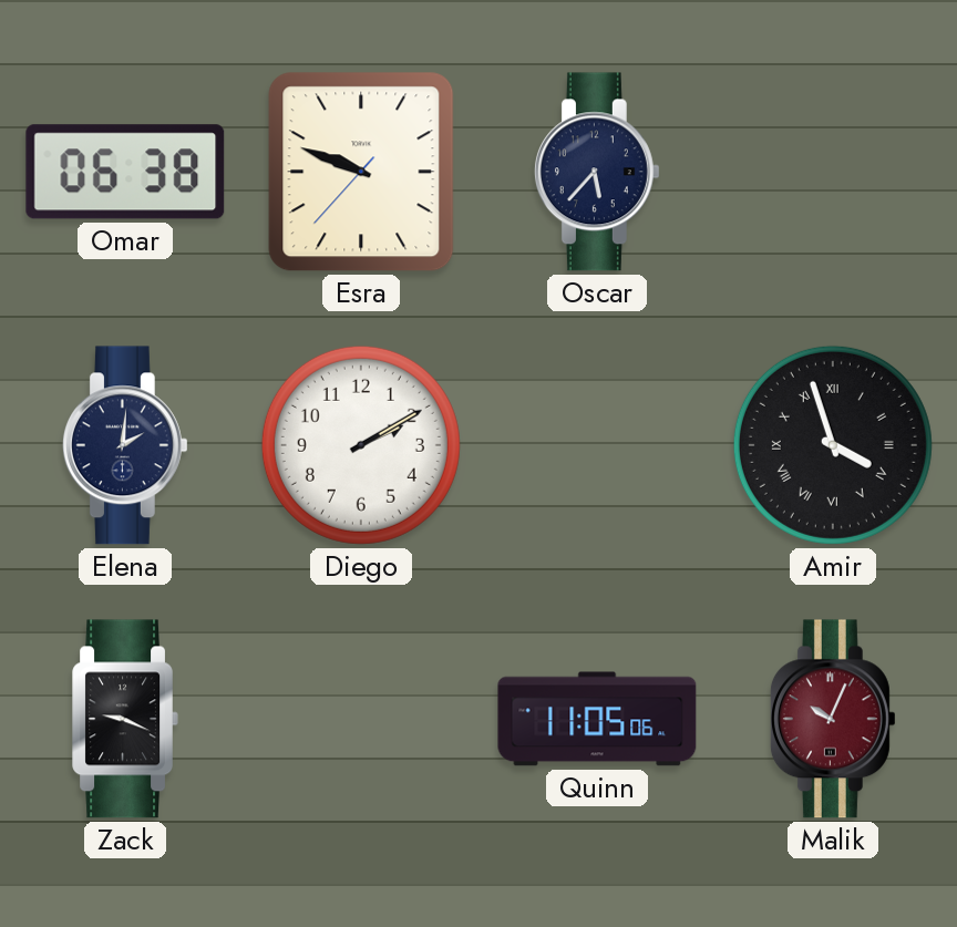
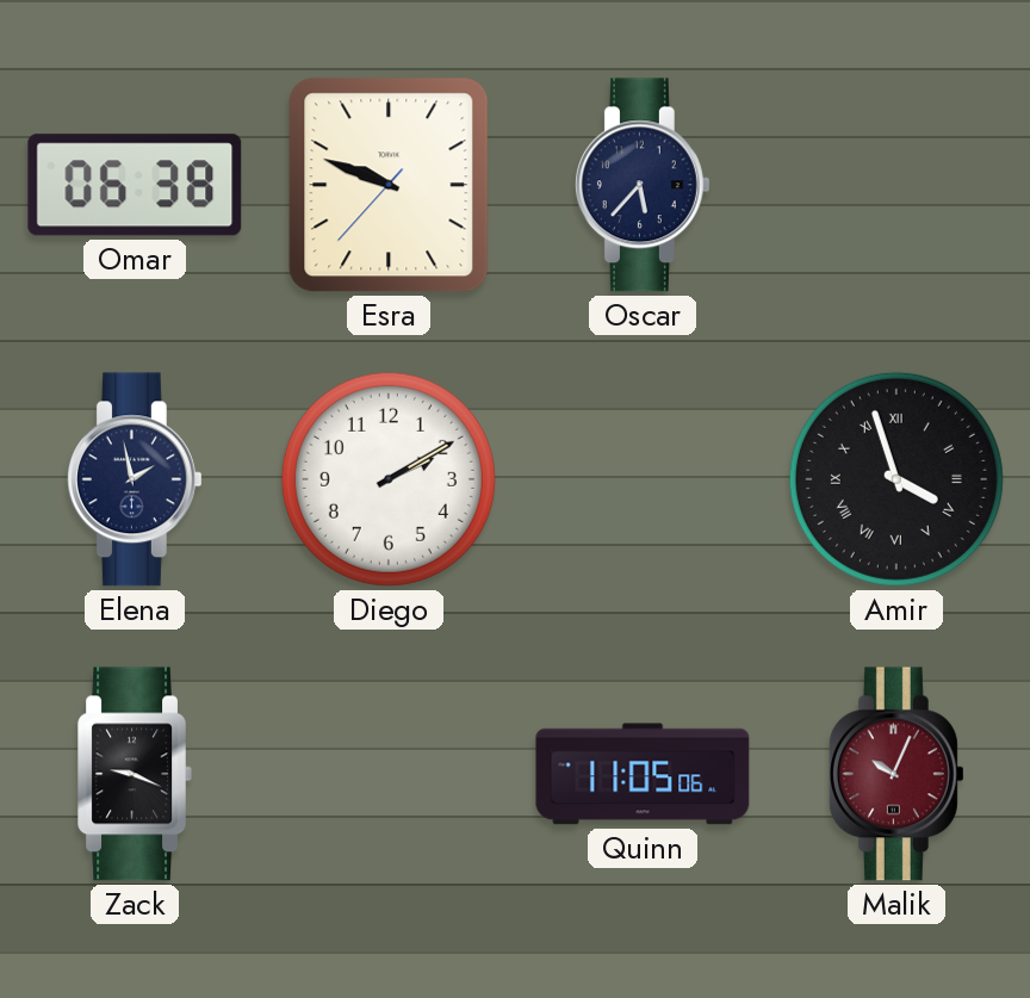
Elena: 2:01 -> 1:58
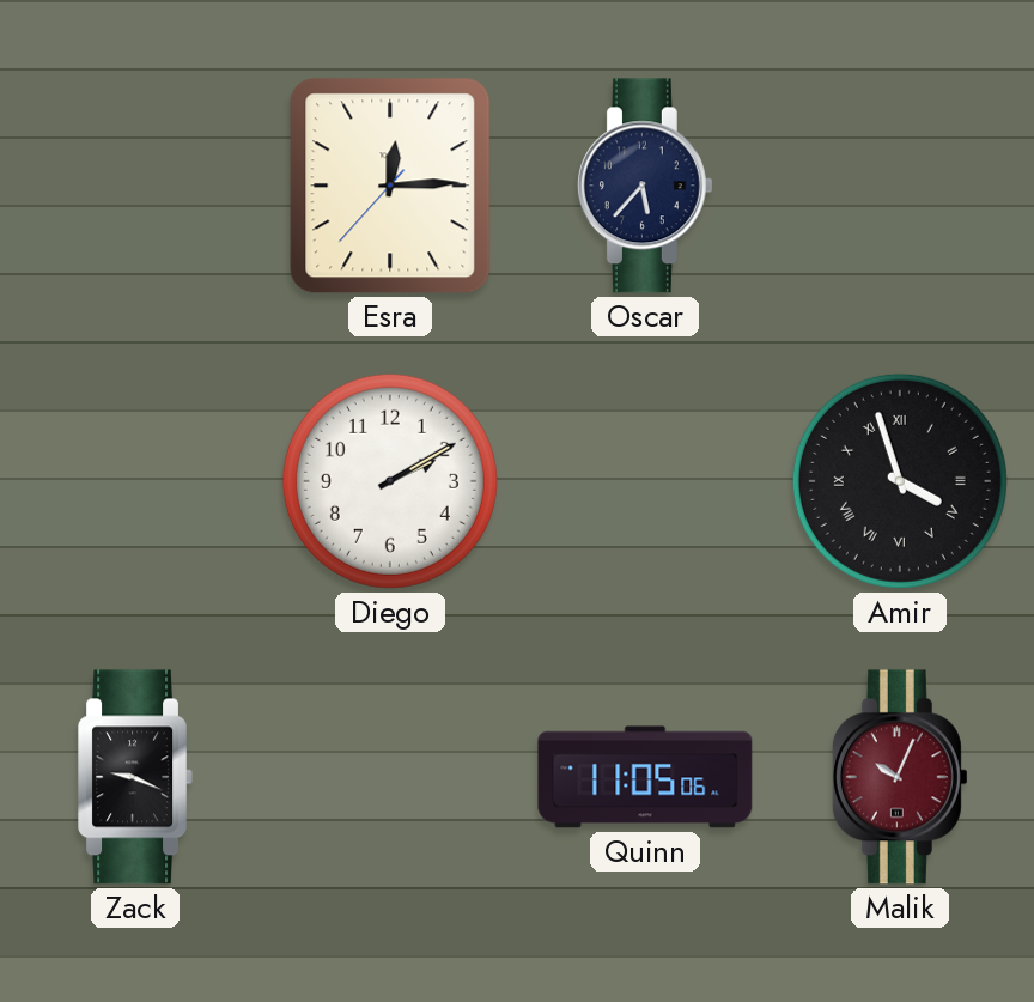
Omar: 06:38 -> none
Esra: 9:48 -> 12:14
Elena: 1:58 -> none
